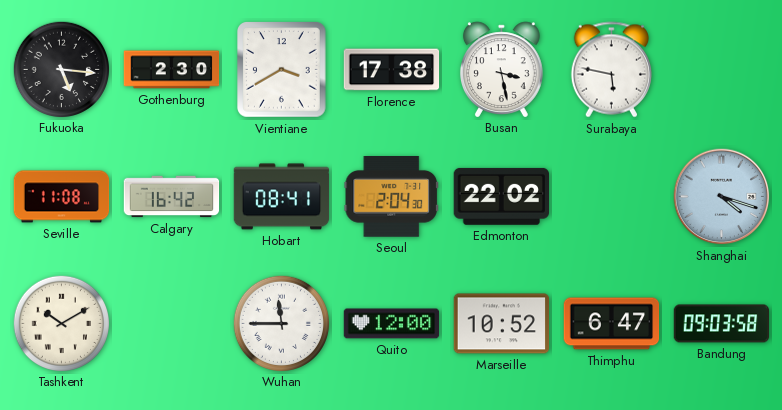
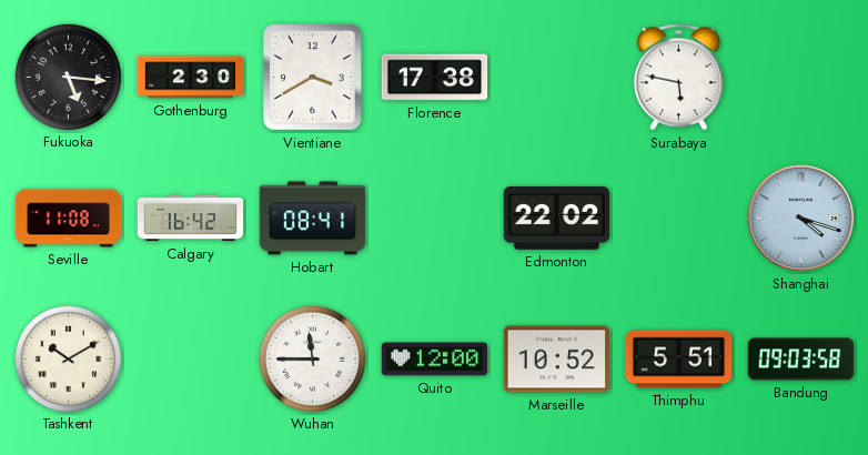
Busan: 3:28 -> none
Seoul: 2:04 -> none
Thimphu: 6:47 -> 5:51
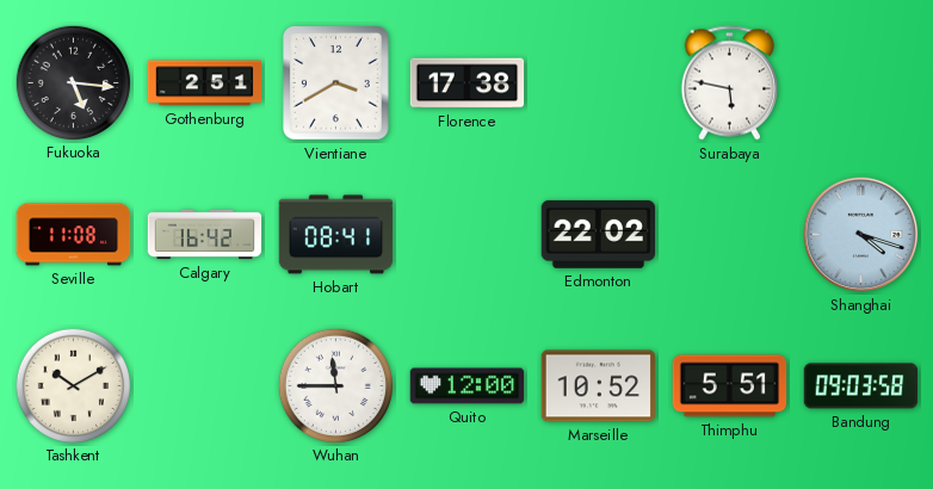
Gothenburg: 2:30 -> 2:51
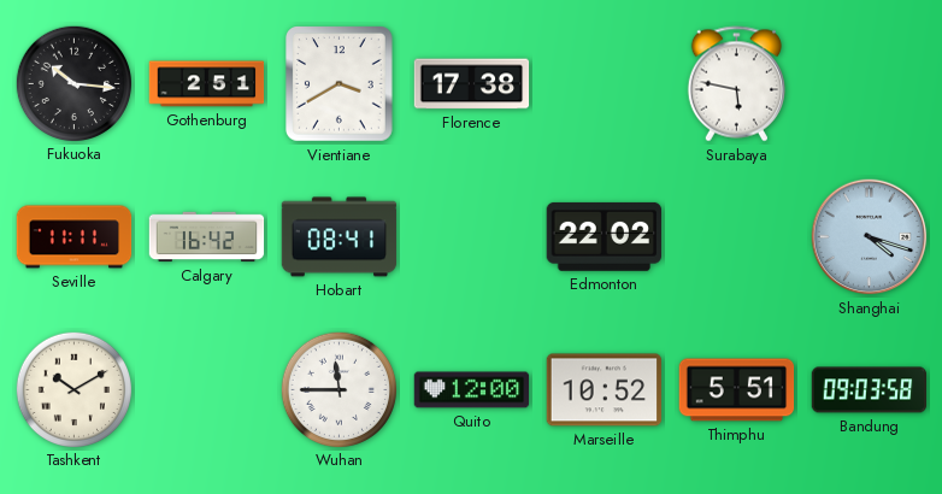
Fukuoka: 5:16 -> 10:16
Seville: 11:08 -> 11:11
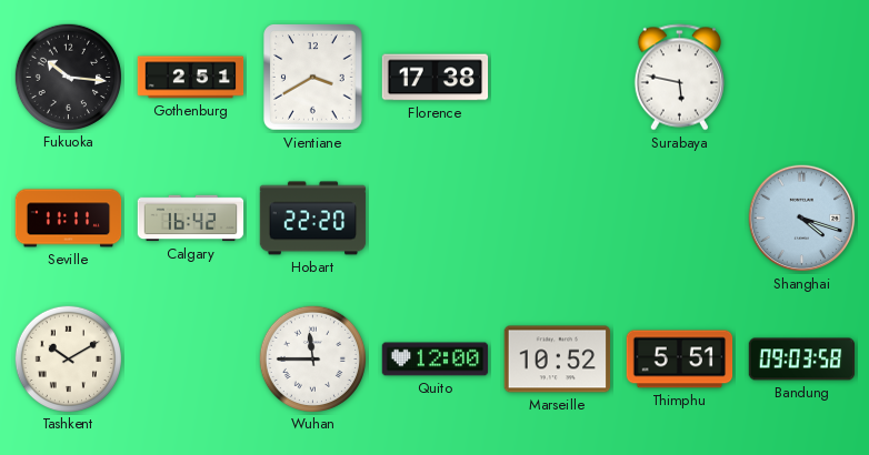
Hobart: 08:41 -> 22:20
Edmonton: 22:02 -> none
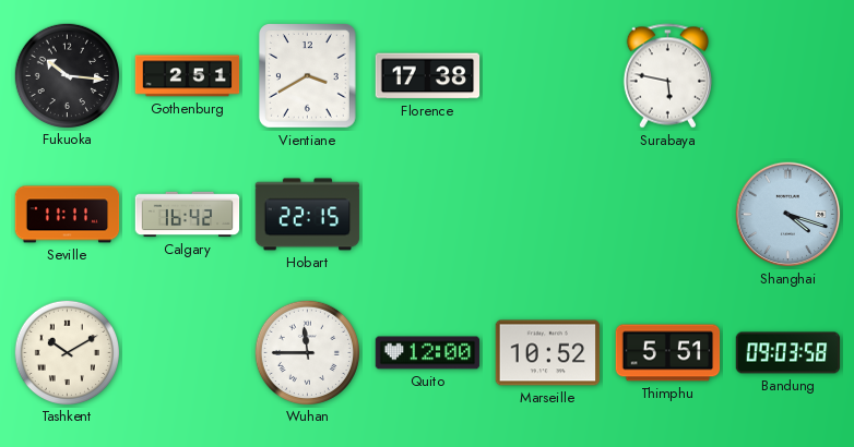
Hobart: 22:20 -> 22:15
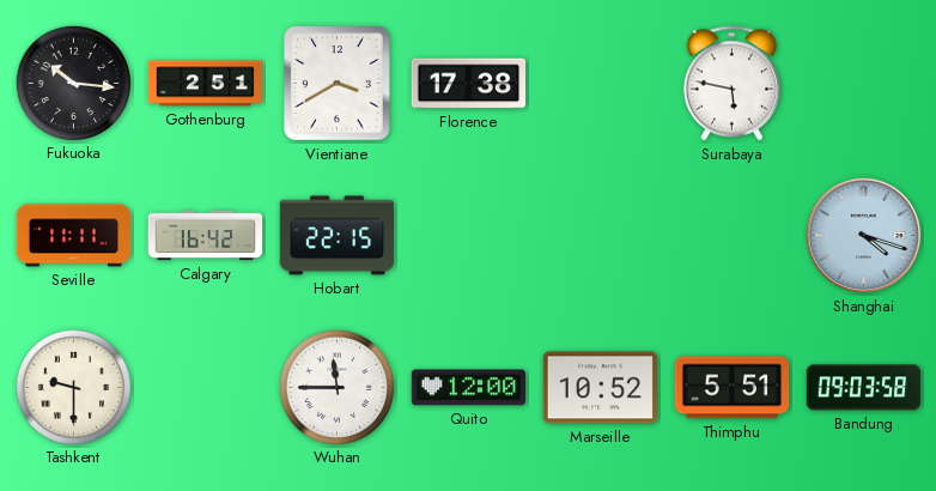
Tashkent: 10:10 -> 9:30
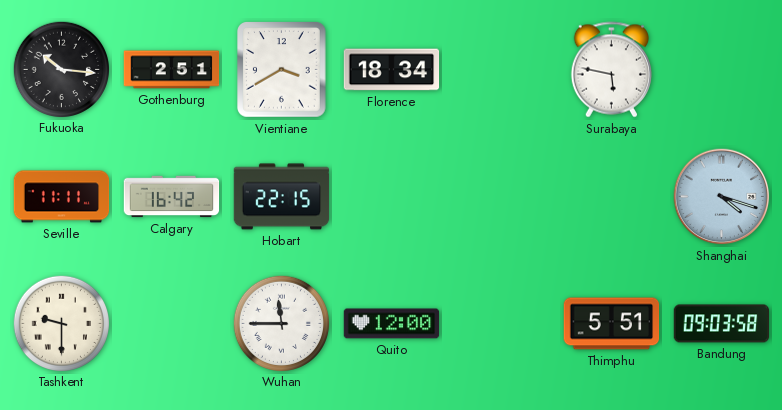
Florence: 17:38 -> 18:34
Marseille: 10:52 -> none
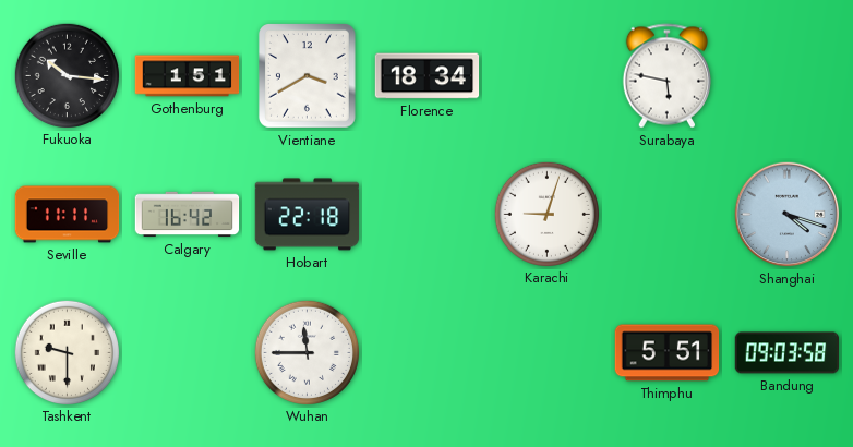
Gothenburg: 2:51 -> 1:51
Hobart: 22:15 -> 22:18
Karachi: none -> 9:03
Quito: 12:00 -> none
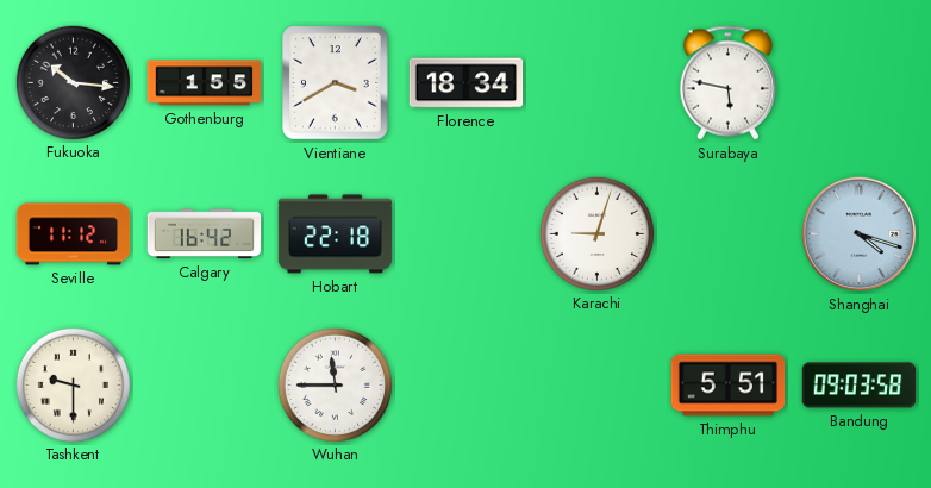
Gothenburg: 1:51 -> 1:55
Seville: 11:11 -> 11:12
